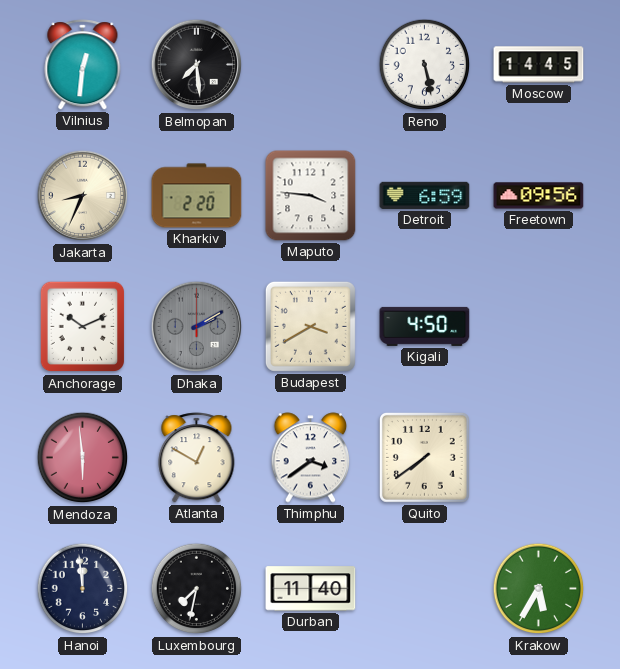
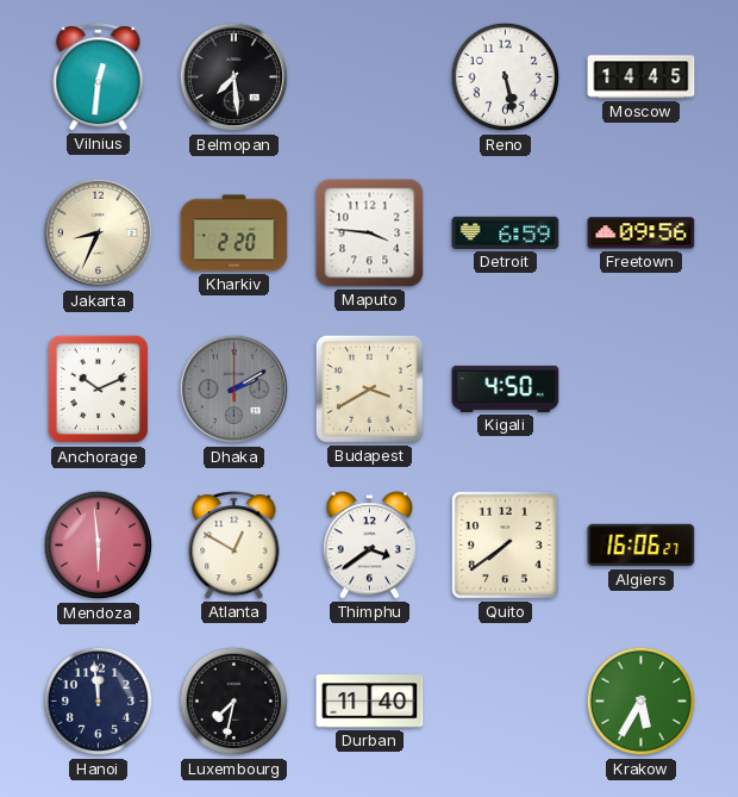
Algiers: none -> 16:06
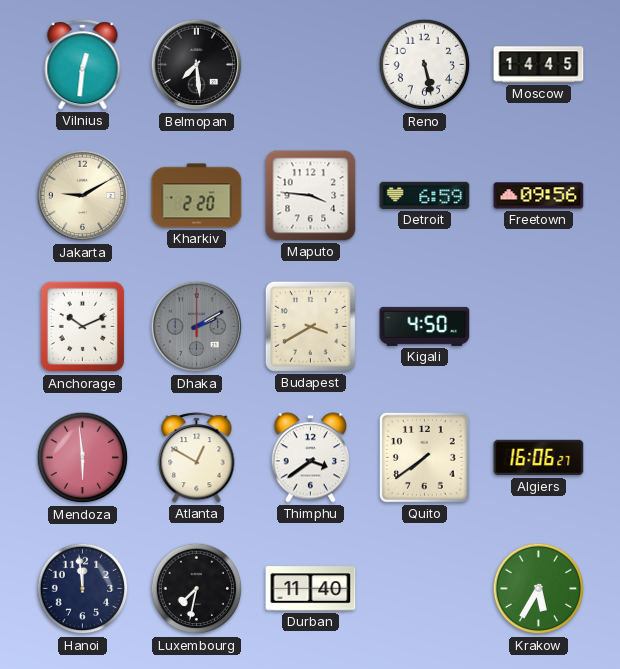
Jakarta: 8:34 -> 9:10
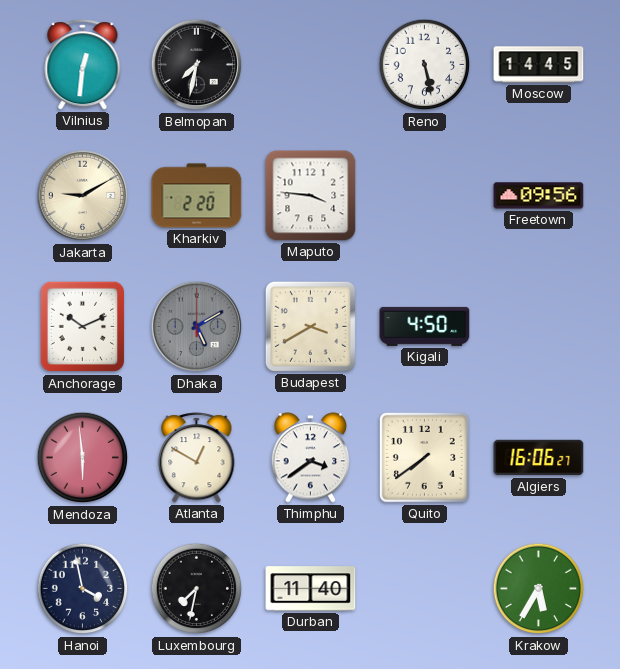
Belmopan: 7:29 -> 7:32
Detroit: 6:59 -> none
Dhaka: 2:10 -> 5:10
Hanoi: 11:59 -> 3:58
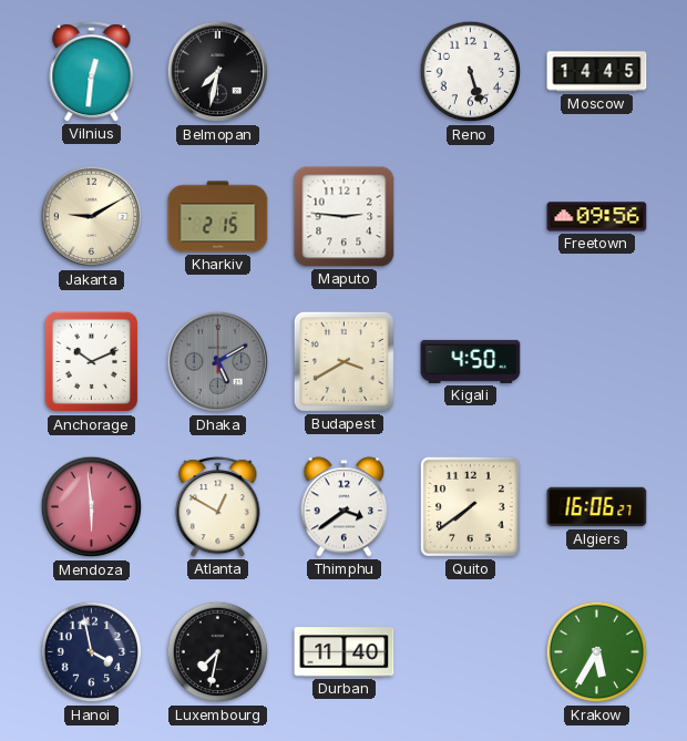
Reno: 5:28 -> 5:27
Kharkiv: 2:20 -> 2:15
Maputo: 3:46 -> 2:46
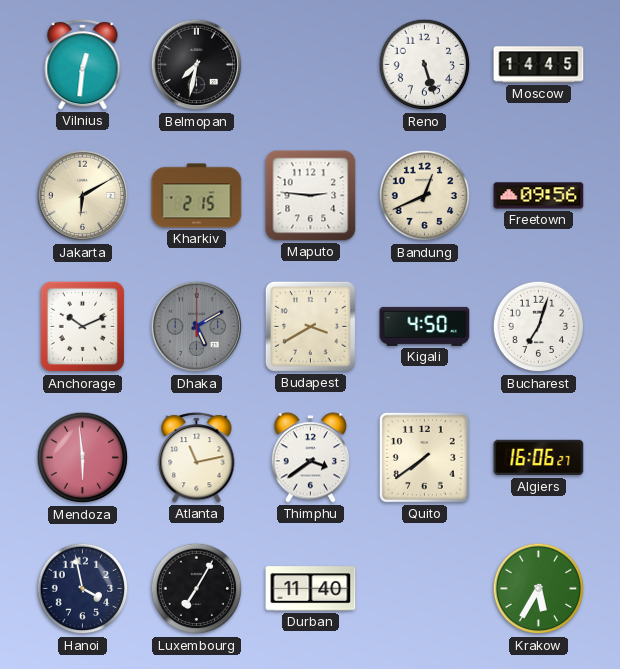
Jakarta: 9:10 -> 6:10
Bandung: none -> 12:41
Bucharest: none -> 7:03
Atlanta: 12:50 -> 11:13
Luxembourg: 7:32 -> 7:05
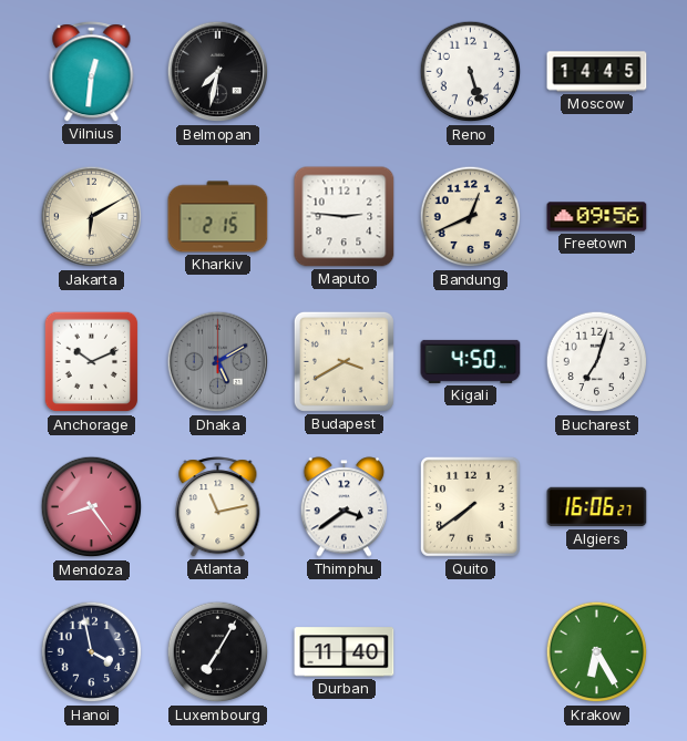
Mendoza: 5:59 -> 8:24
Krakow: 5:35 -> 6:25
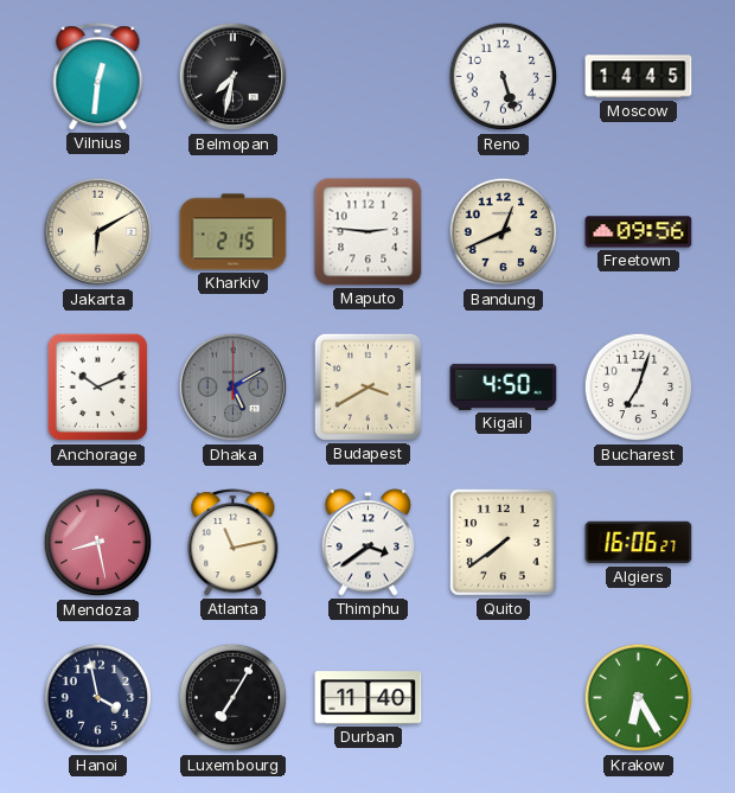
Mendoza: 8:24 -> 8:28
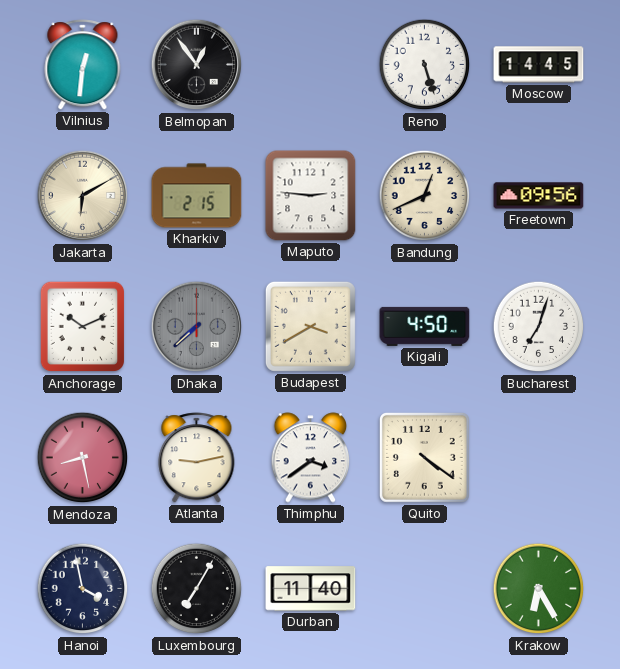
Belmopan: 7:32 -> 12:54
Dhaka: 5:10 -> 7:38
Atlanta: 11:13 -> 9:13
Quito: 7:39 -> 4:21
Algiers: 16:06 -> none
